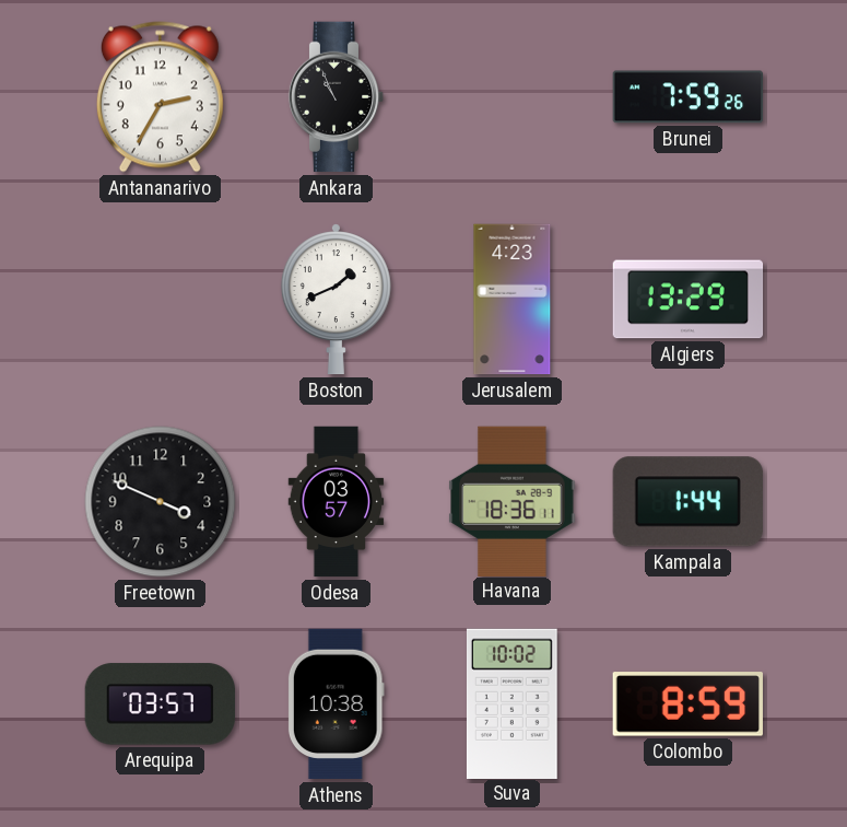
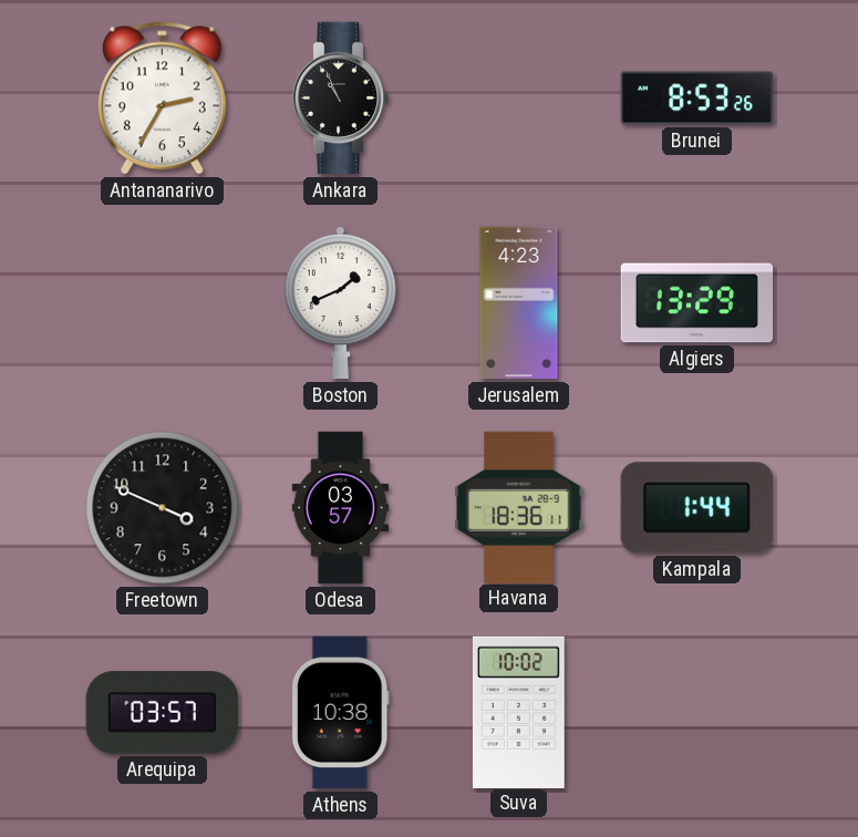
Brunei: 7:59 -> 8:53
Colombo: 8:59 -> none
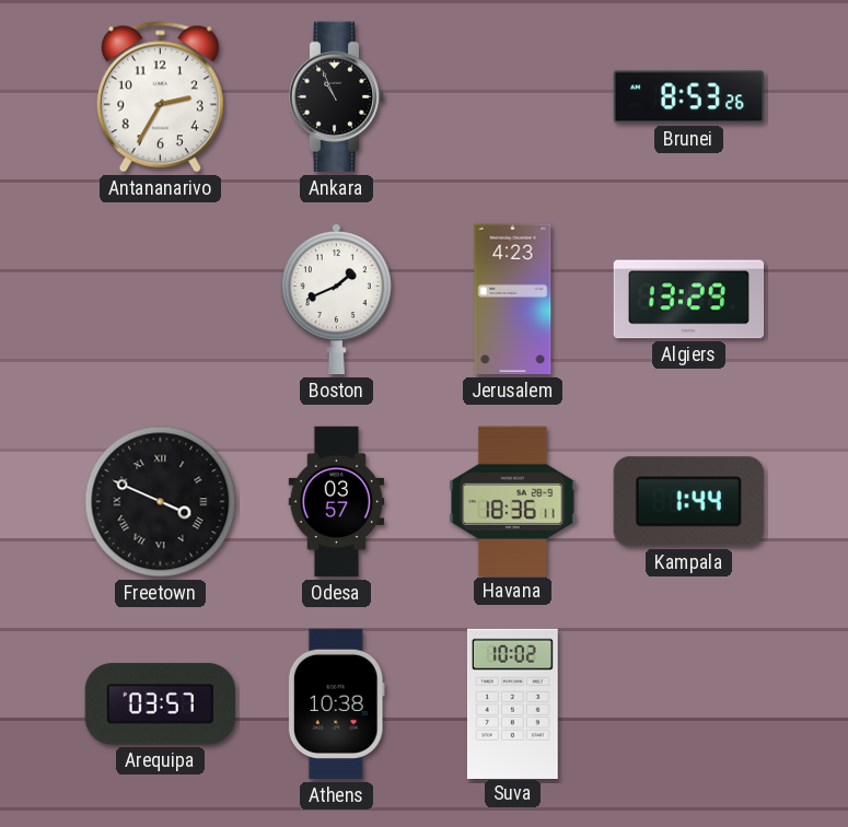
Freetown numerals: Arabic -> Roman
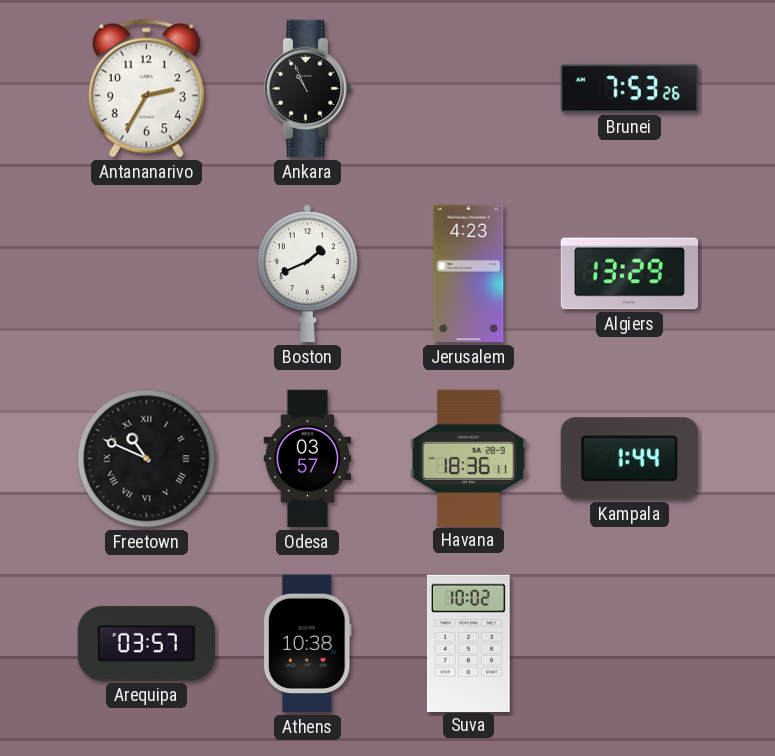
Brunei: 8:53 -> 7:53
Freetown: 3:49 -> 10:49
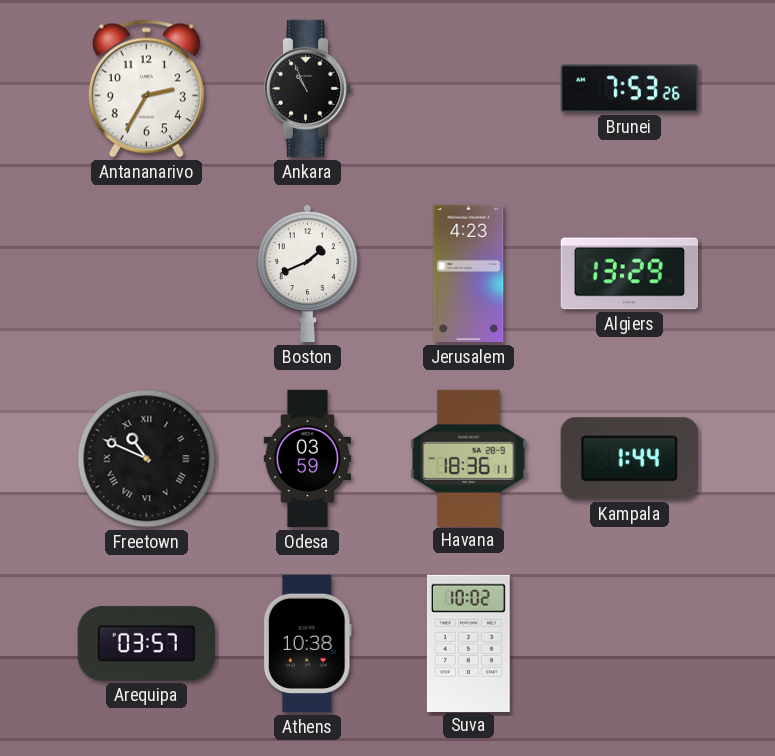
Odesa: 03:57 -> 03:59
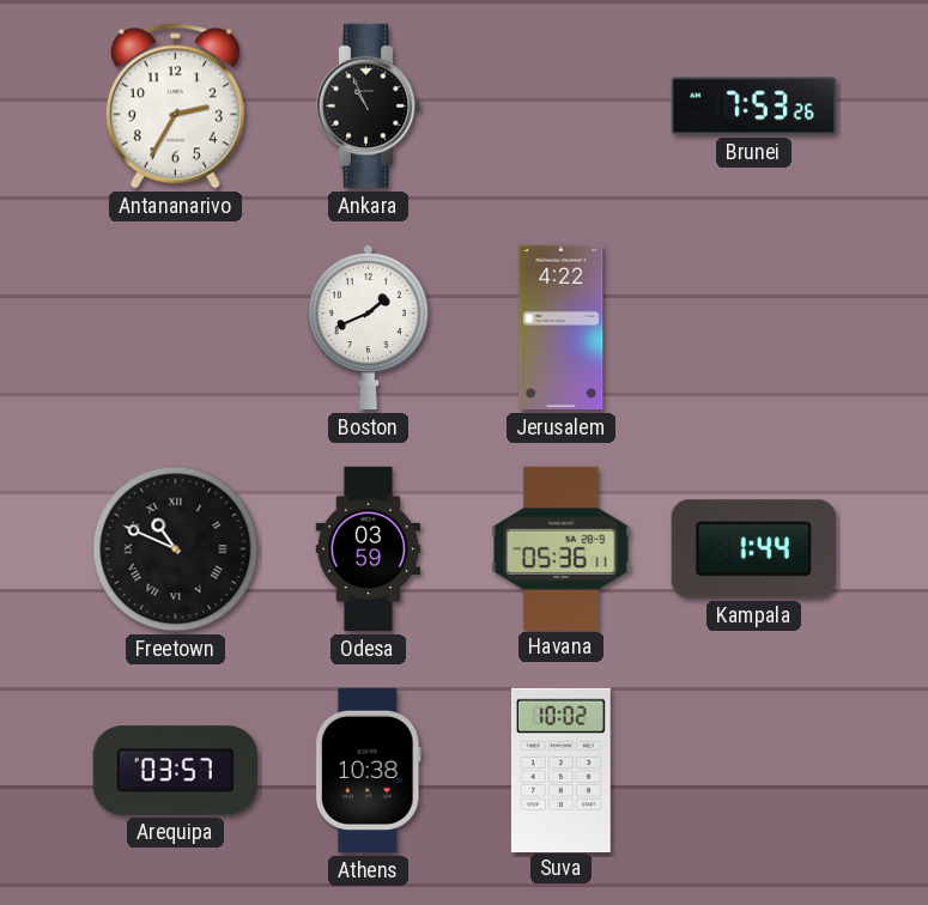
Jerusalem: 4:23 -> 4:22
Algiers: 13:29 -> none
Havana: 18:36 -> 05:36
